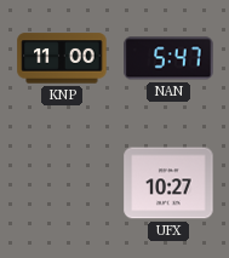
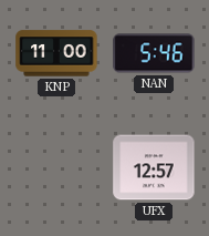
NAN: 5:47 -> 5:46
UFX: 10:27 -> 12:57
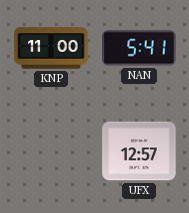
NAN: 5:46 -> 5:41
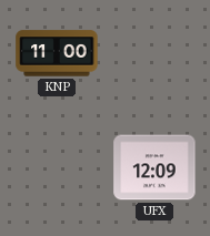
NAN: 5:41 -> none
UFX: 12:57 -> 12:09
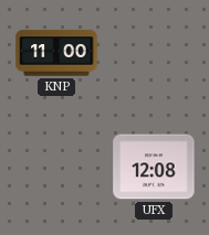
UFX: 12:09 -> 12:08
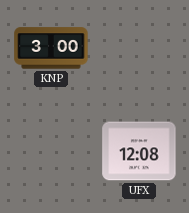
KNP: 11:00 -> 3:00
